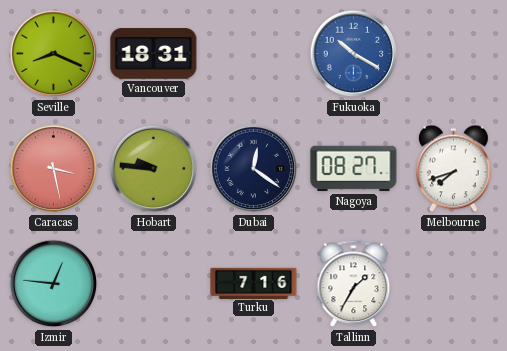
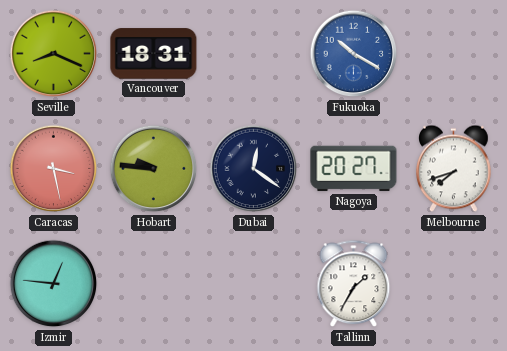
Nagoya: 08:27 -> 20:27
Turku: 7:16 -> none
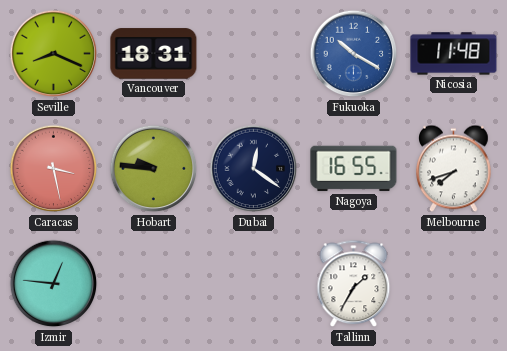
Nicosia: none -> 11:48
Nagoya: 20:27 -> 16:55
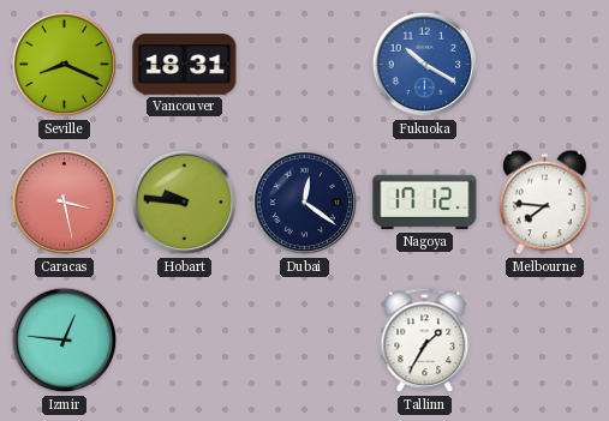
Nicosia: 11:48 -> none
Nagoya: 16:55 -> 17:12
Melbourne: 7:42 -> 7:46
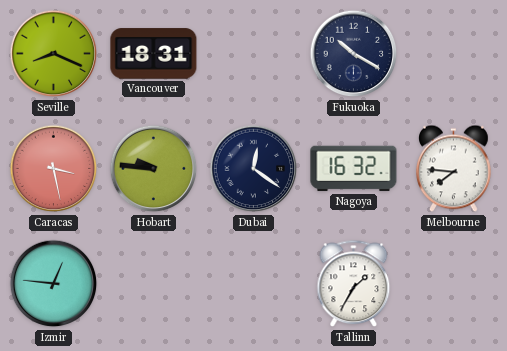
Fukuoka dial: blue -> navy
Nagoya: 17:12 -> 16:32
